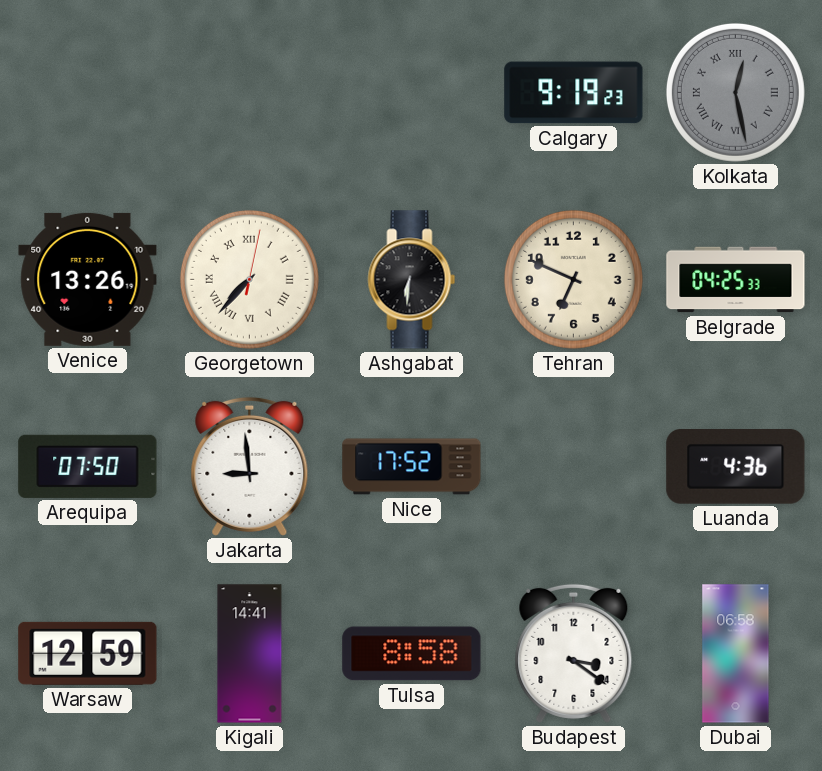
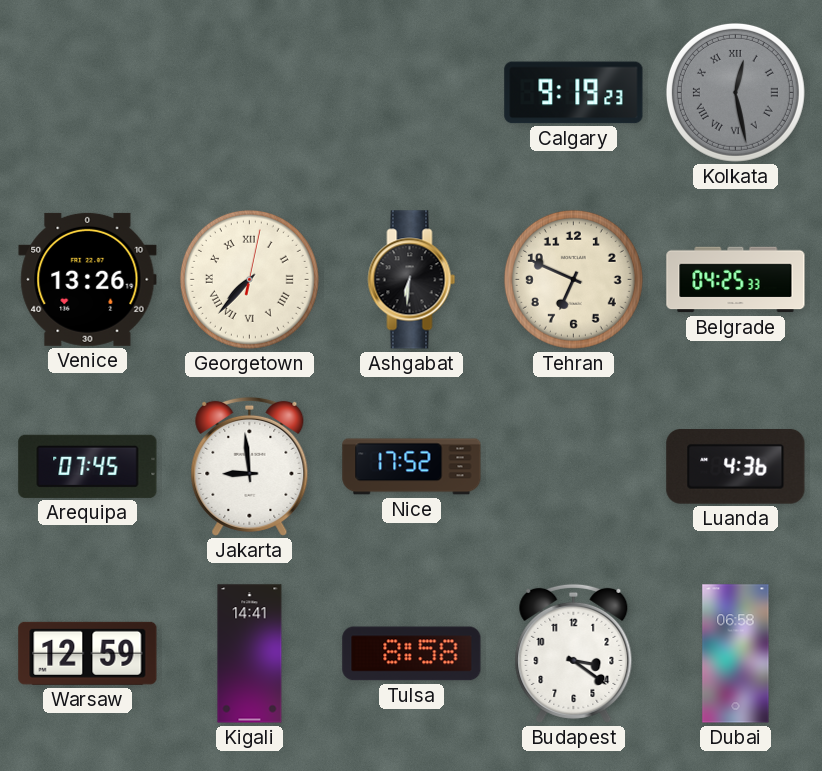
Arequipa: 07:50 -> 07:45
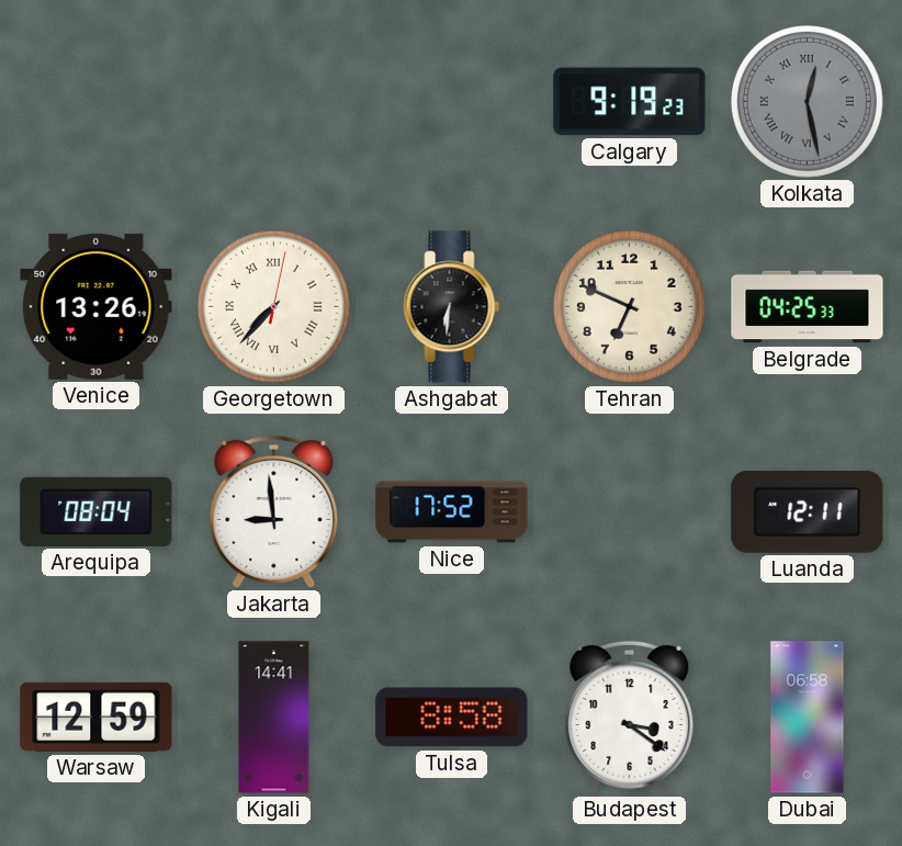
Arequipa: 07:45 -> 08:04
Luanda: 4:36 -> 12:11
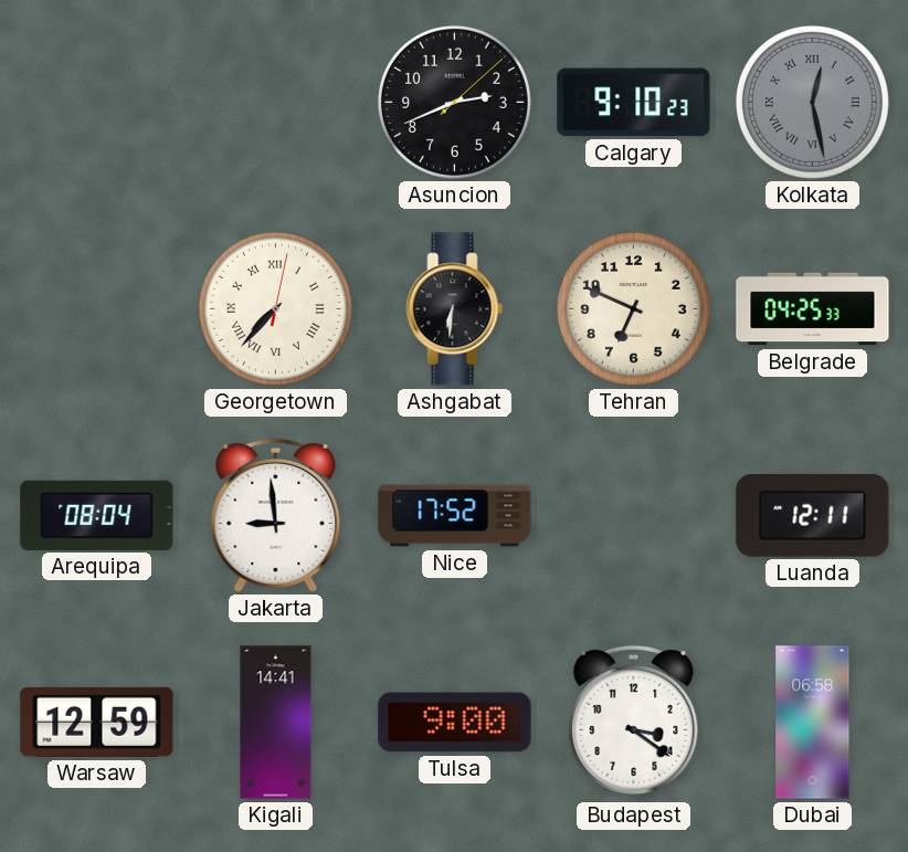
Asuncion: none -> 2:41
Calgary: 9:19 -> 9:10
Venice: 13:26 -> none
Tulsa: 8:58 -> 9:00
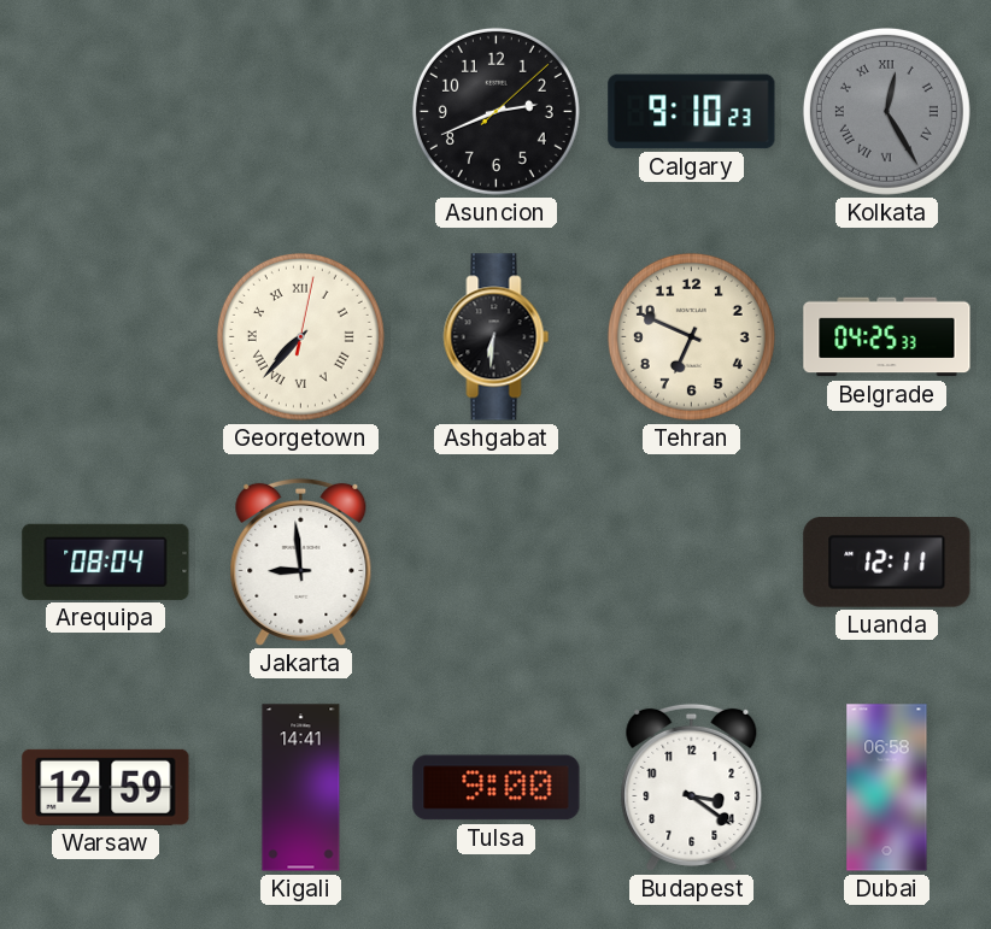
Kolkata: 12:28 -> 12:25
Nice: 17:52 -> none
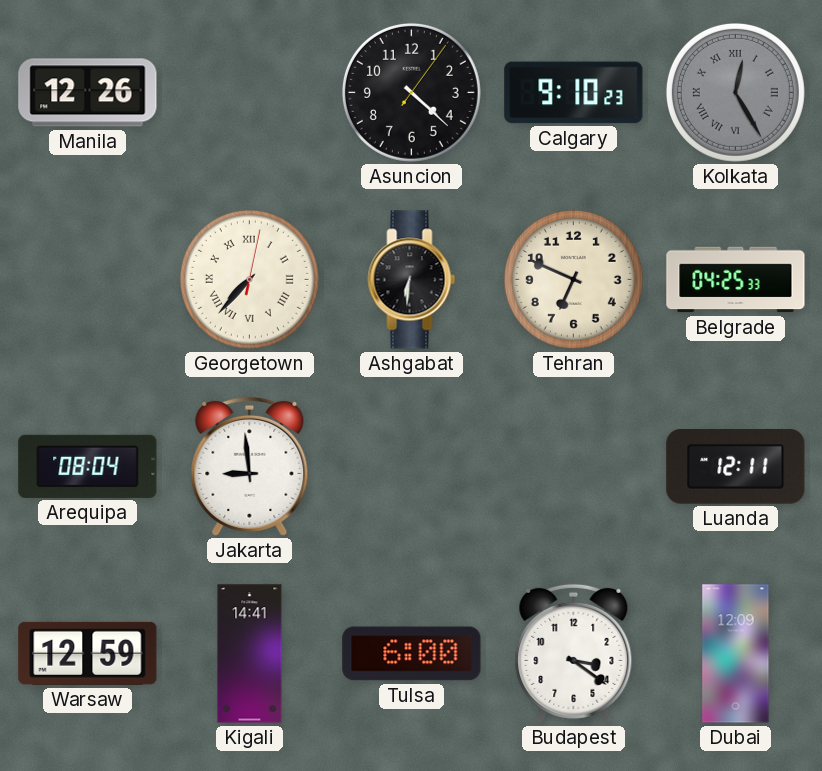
Manila: none -> 12:26
Asuncion: 2:41 -> 4:22
Tulsa: 9:00 -> 6:00
Dubai: 06:58 -> 12:09
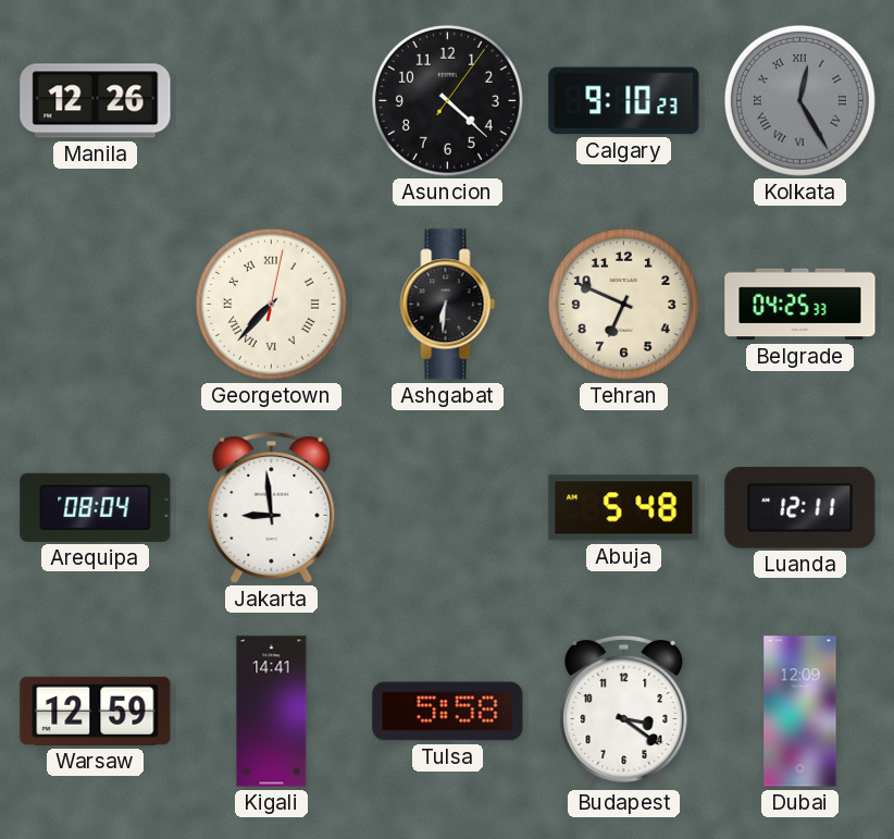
Abuja: none -> 5:48
Tulsa: 6:00 -> 5:58
